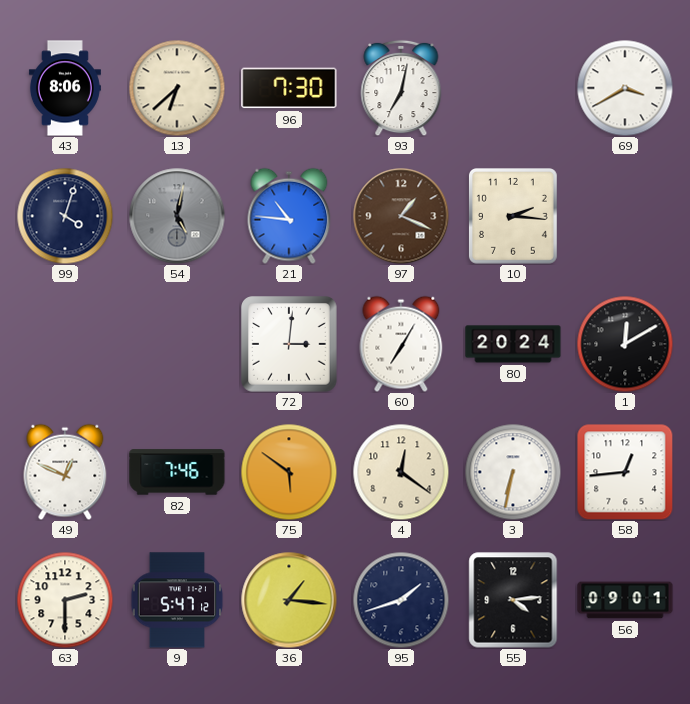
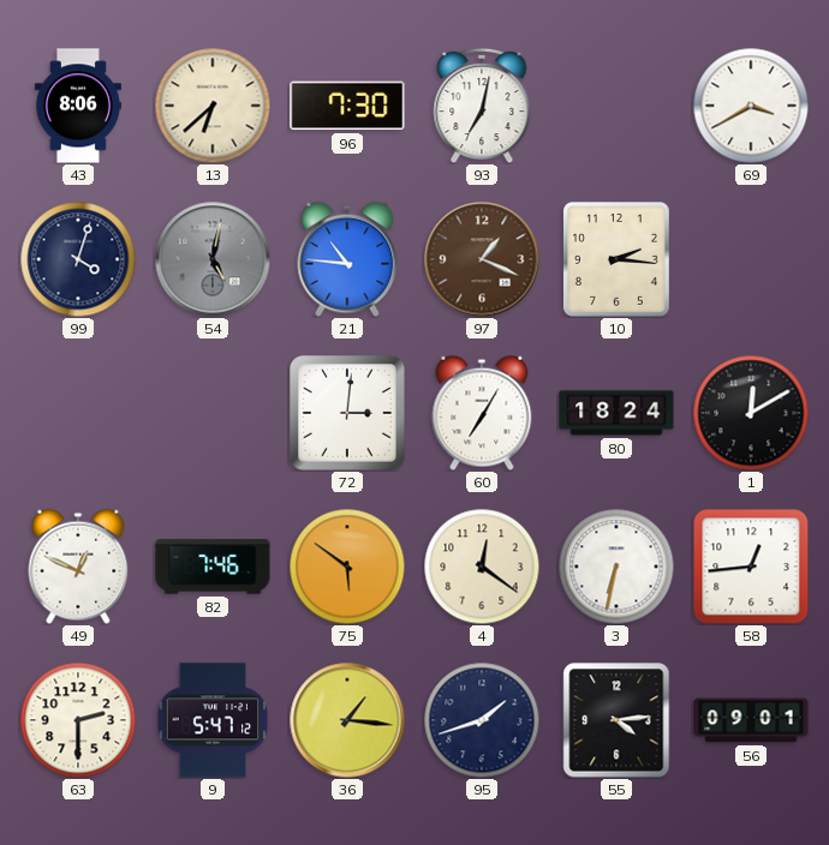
80: 20:24 -> 18:24
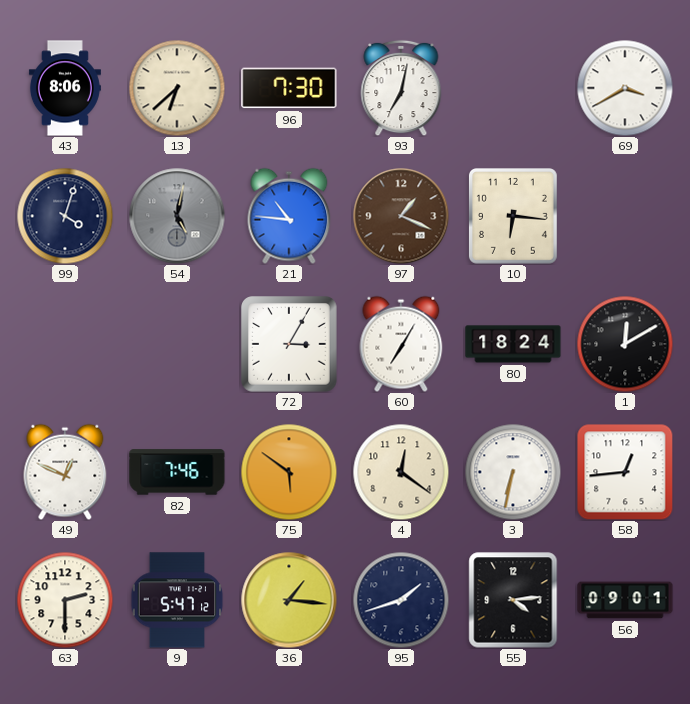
10: 2:16 -> 6:16
72: 3:01 -> 3:05
